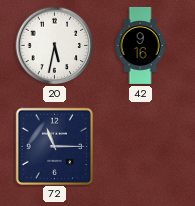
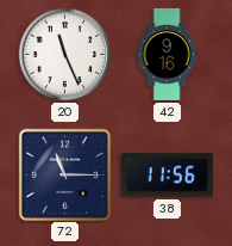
20: 5:32 -> 11:26
38: none -> 11:56
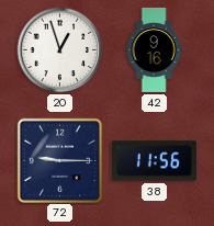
20: 11:26 -> 12:57
72: 11:15 -> 9:15
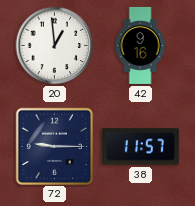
20: 12:57 -> 12:59
38: 11:56 -> 11:57
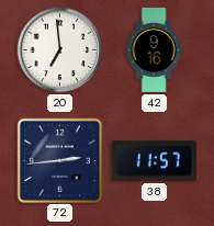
20: 12:59 -> 6:59
72: 9:15 -> 2:44
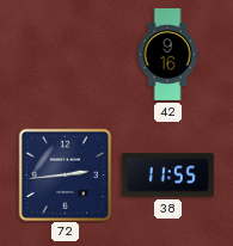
20: 6:59 -> none
38: 11:57 -> 11:55
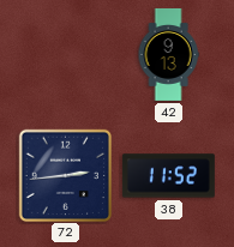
42: 9:16 -> 9:13
38: 11:55 -> 11:52
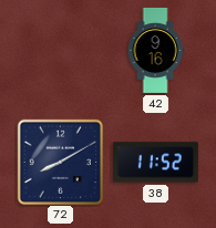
42: 9:13 -> 9:16
72: 2:44 -> 8:10
